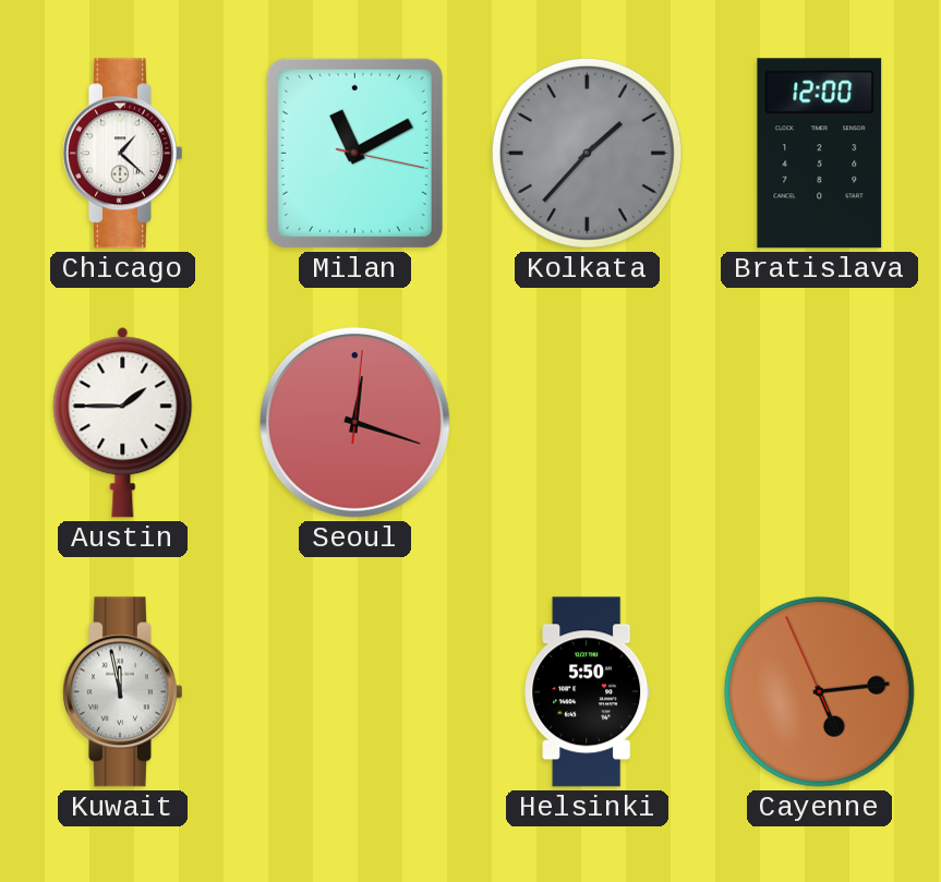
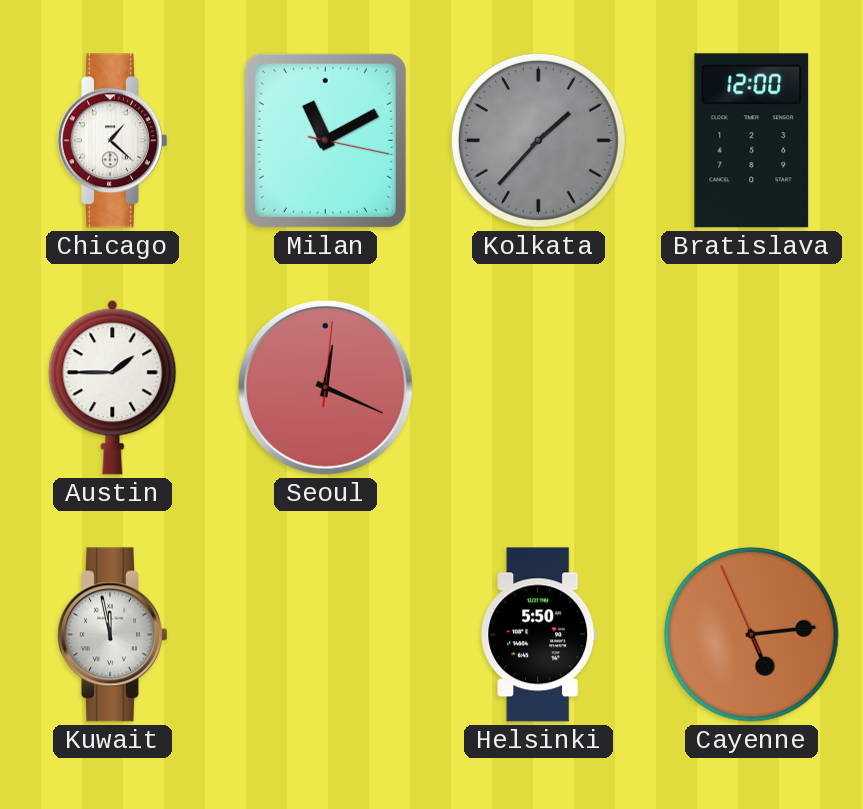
Seoul: 12:18 -> 12:19
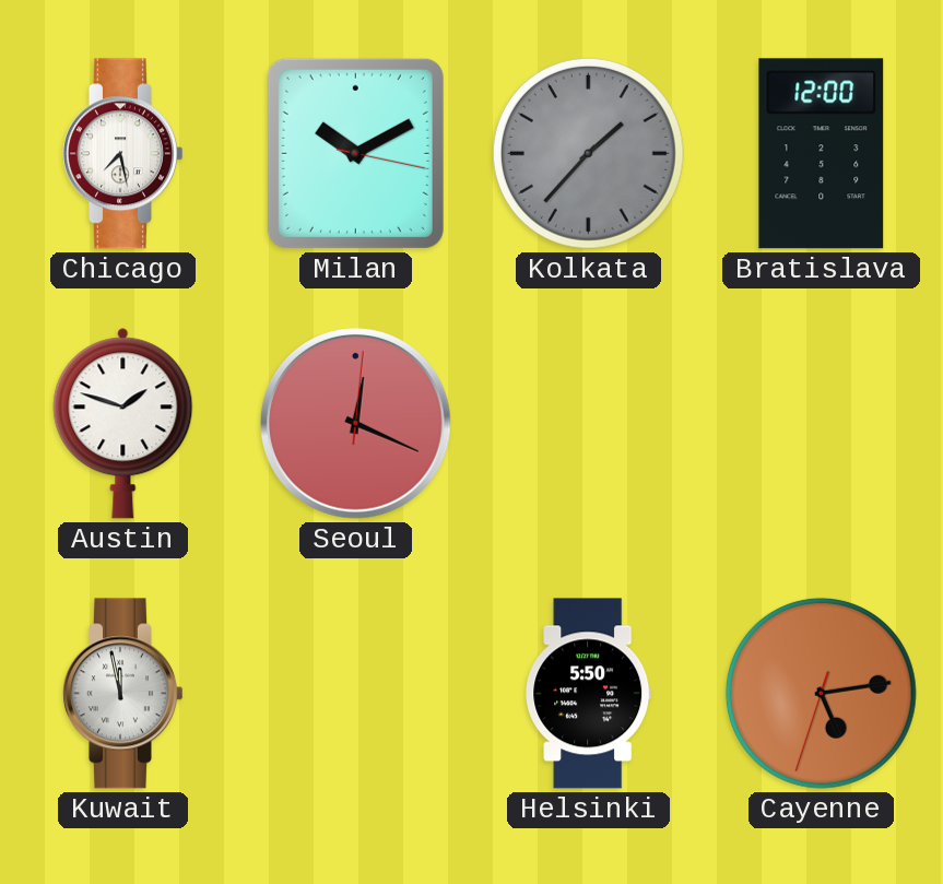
Chicago: 1:22 -> 7:28
Milan: 11:10 -> 10:10
Austin: 1:45 -> 1:48
Cayenne: 5:13:56 -> 5:13:33
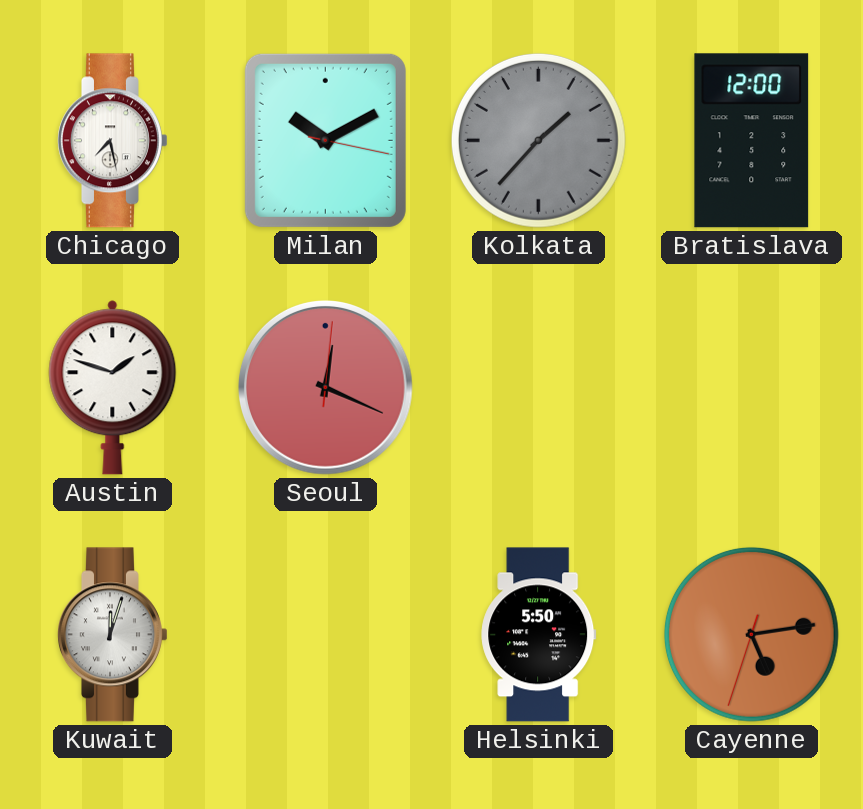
Kuwait: 11:58 -> 12:03
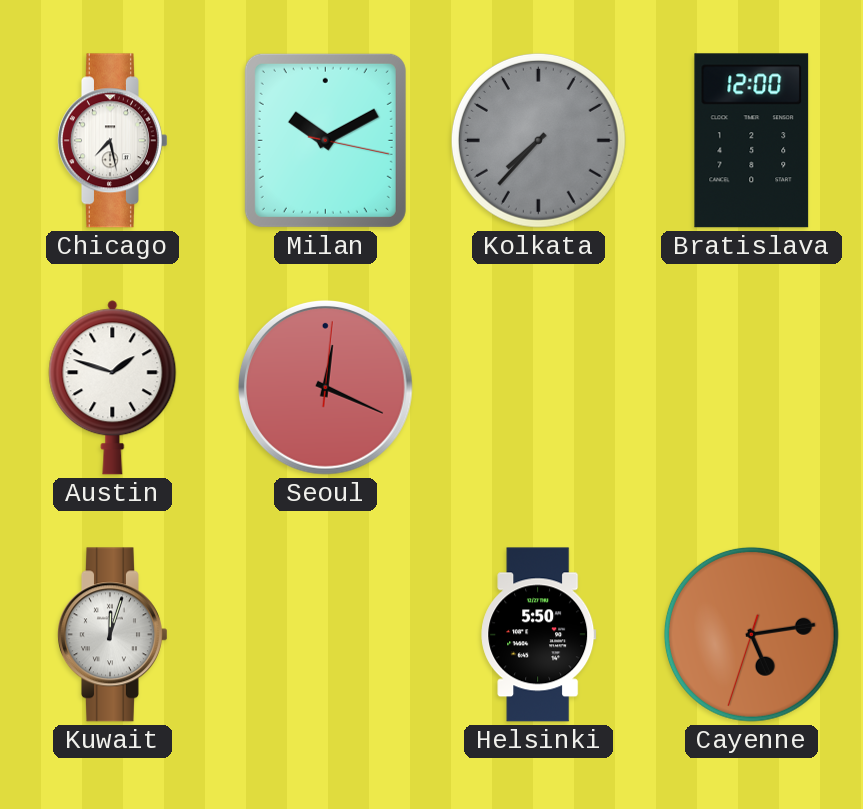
Kolkata: 1:37 -> 7:37
